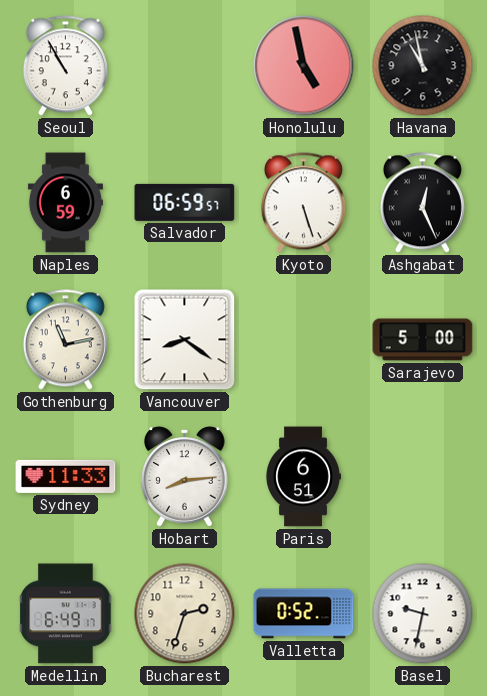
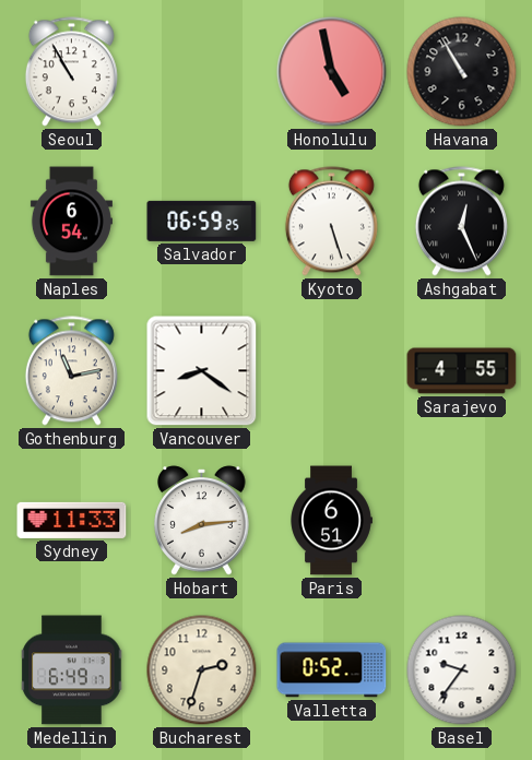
Havana: 10:58 -> 10:55
Naples: 6:59 -> 6:54
Salvador: 06:59:57 -> 06:59:25
Sarajevo: 5:00 -> 4:55
Basel: 9:32 -> 9:36
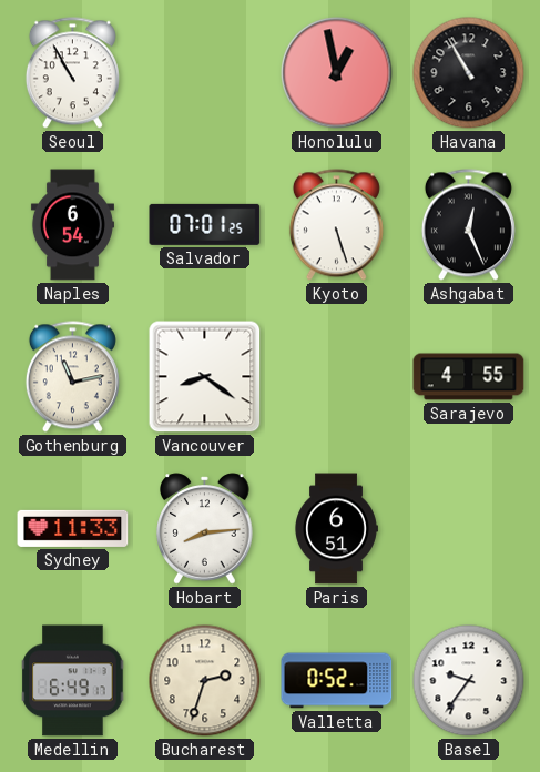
Honolulu: 4:58 -> 12:58
Salvador: 06:59 -> 07:01
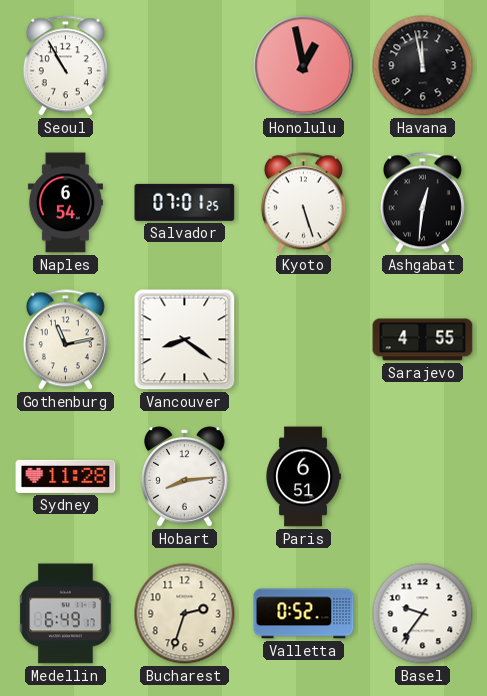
Havana: 10:55 -> 11:58
Ashgabat: 12:26 -> 12:31
Sydney: 11:33 -> 11:28
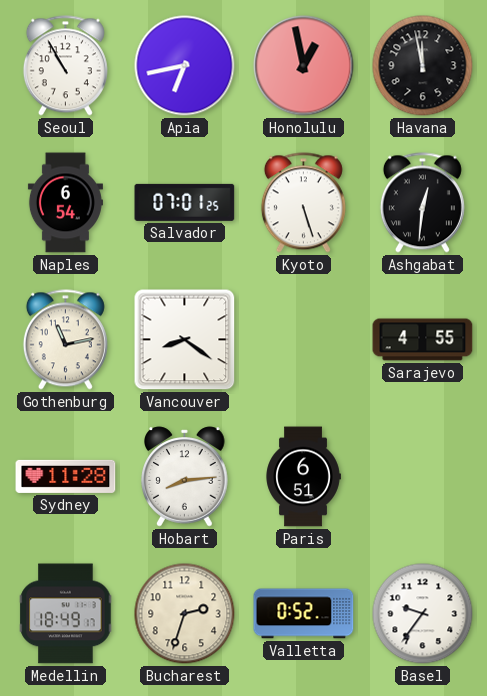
Apia: none -> 6:43
Medellin: 6:49 -> 18:49
